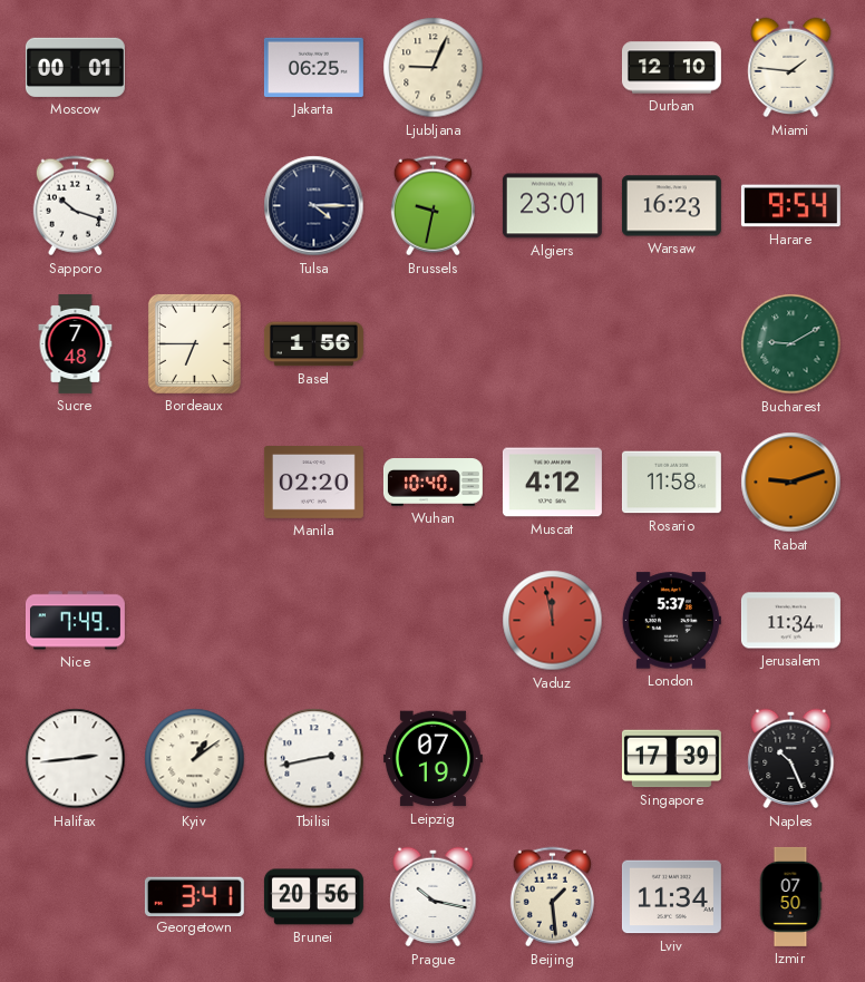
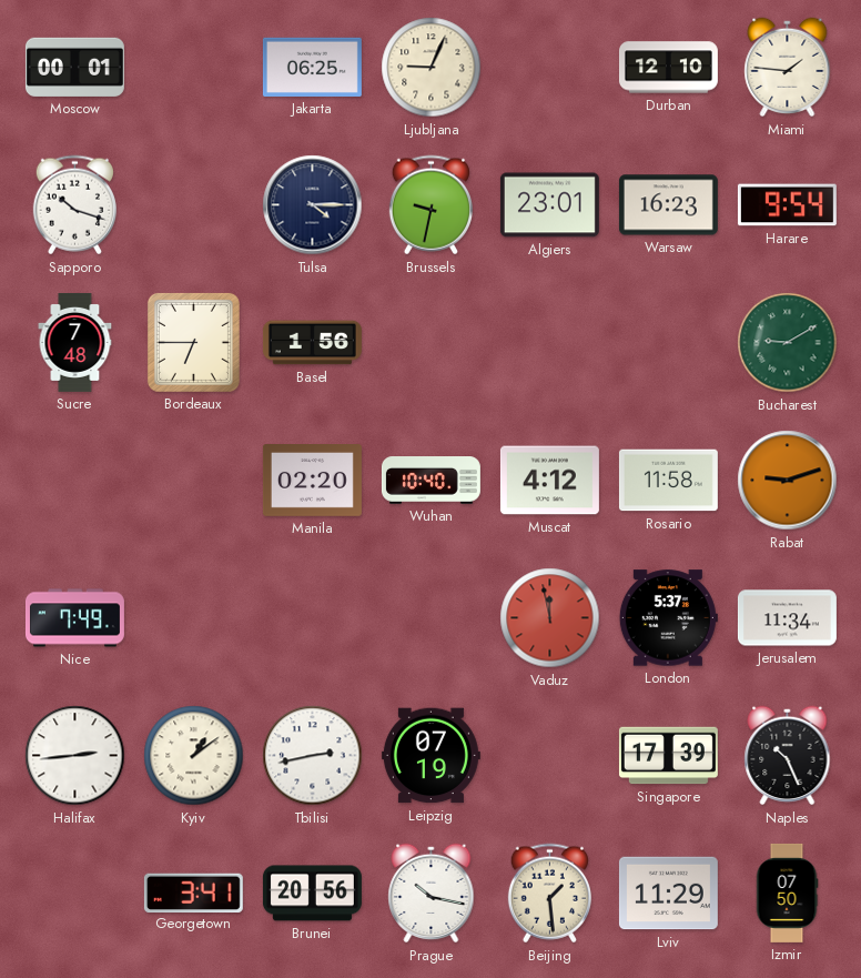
Lviv: 11:34 -> 11:29
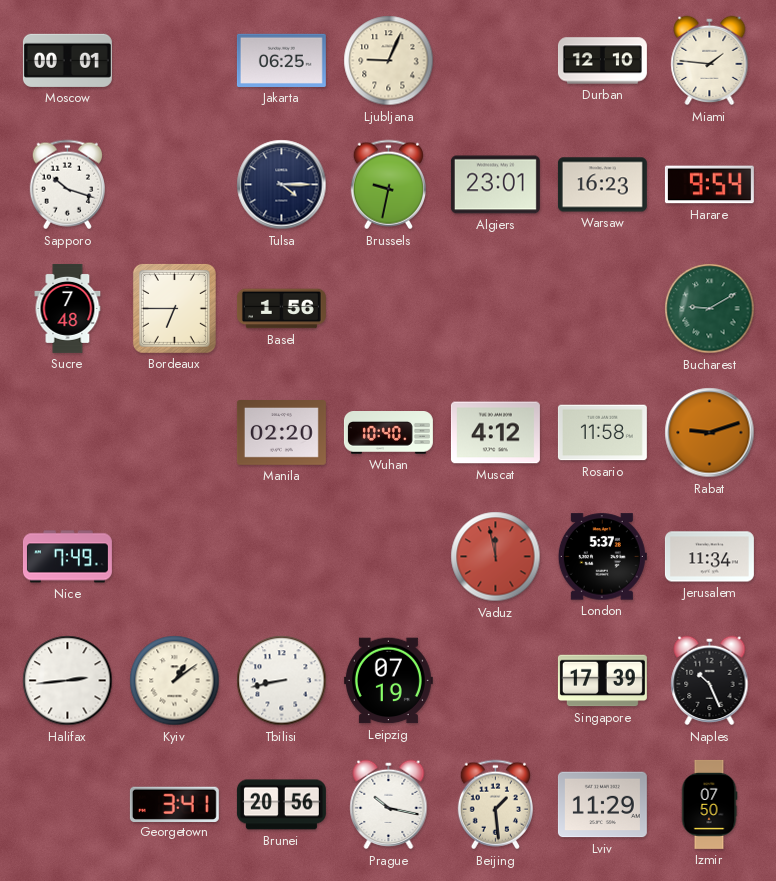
Tbilisi: 2:43 -> 8:43
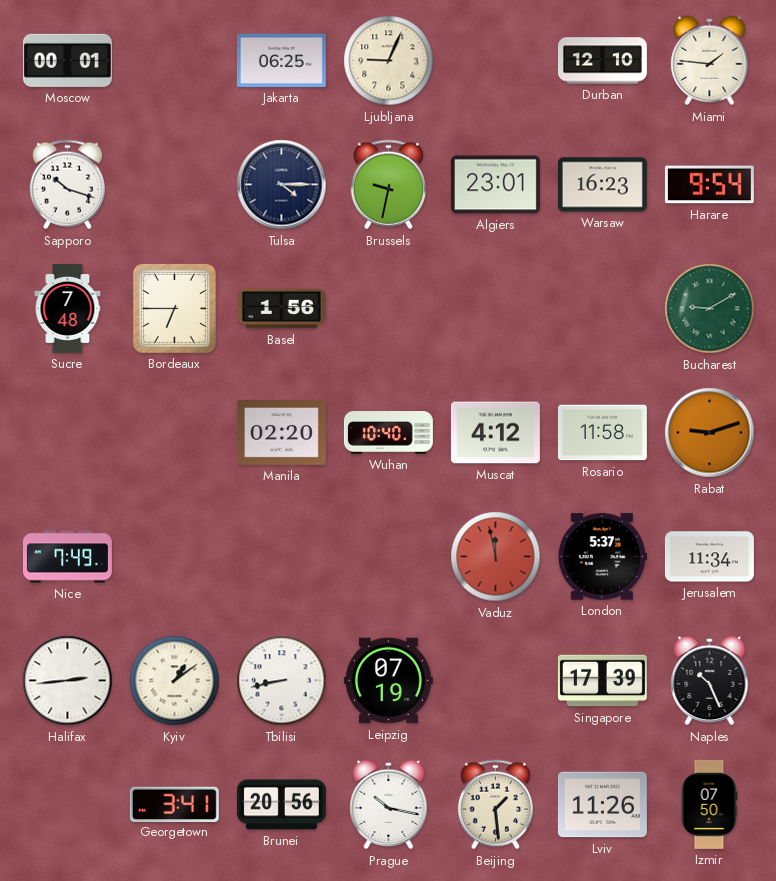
Lviv: 11:29 -> 11:26
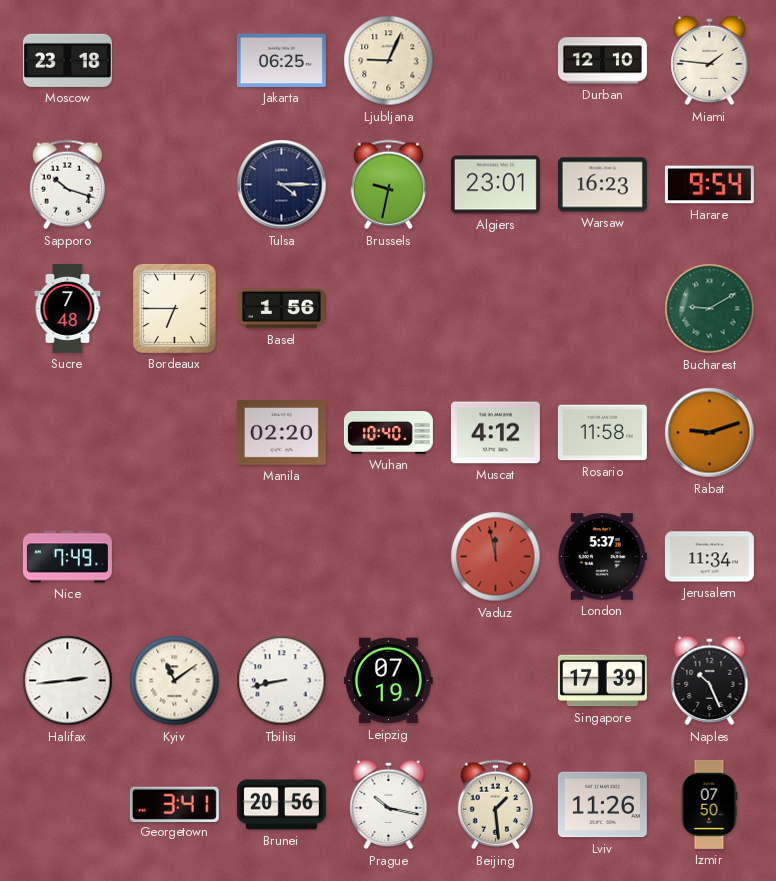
Moscow: 00:01 -> 23:18
Kyiv: 1:09 -> 11:09
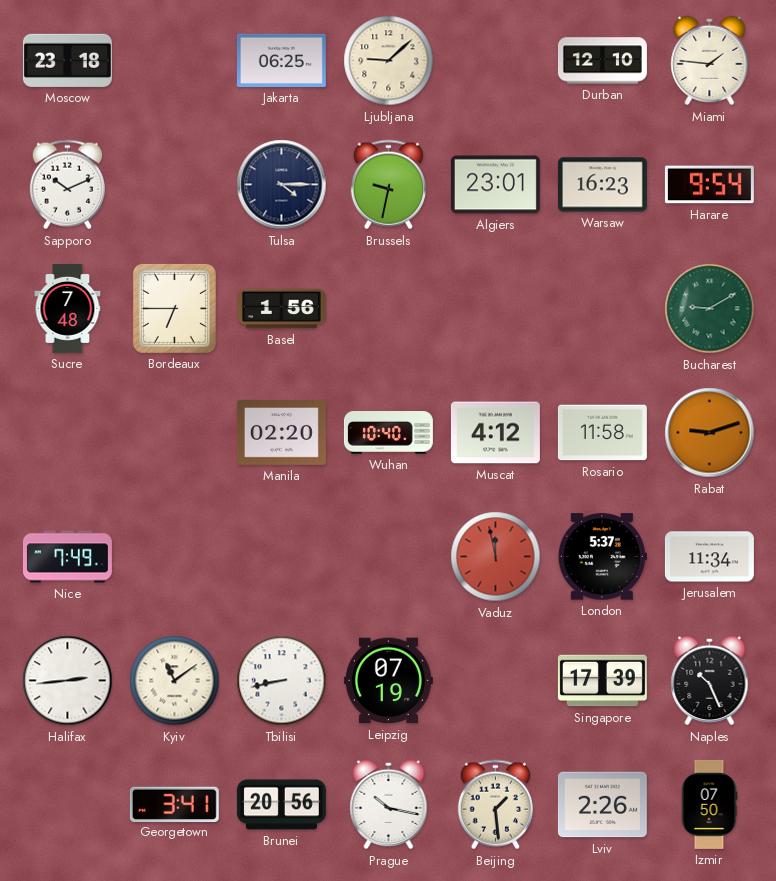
Ljubljana: 9:04 -> 9:08
Sapporo: 10:18 -> 10:11
Lviv: 11:26 -> 2:26
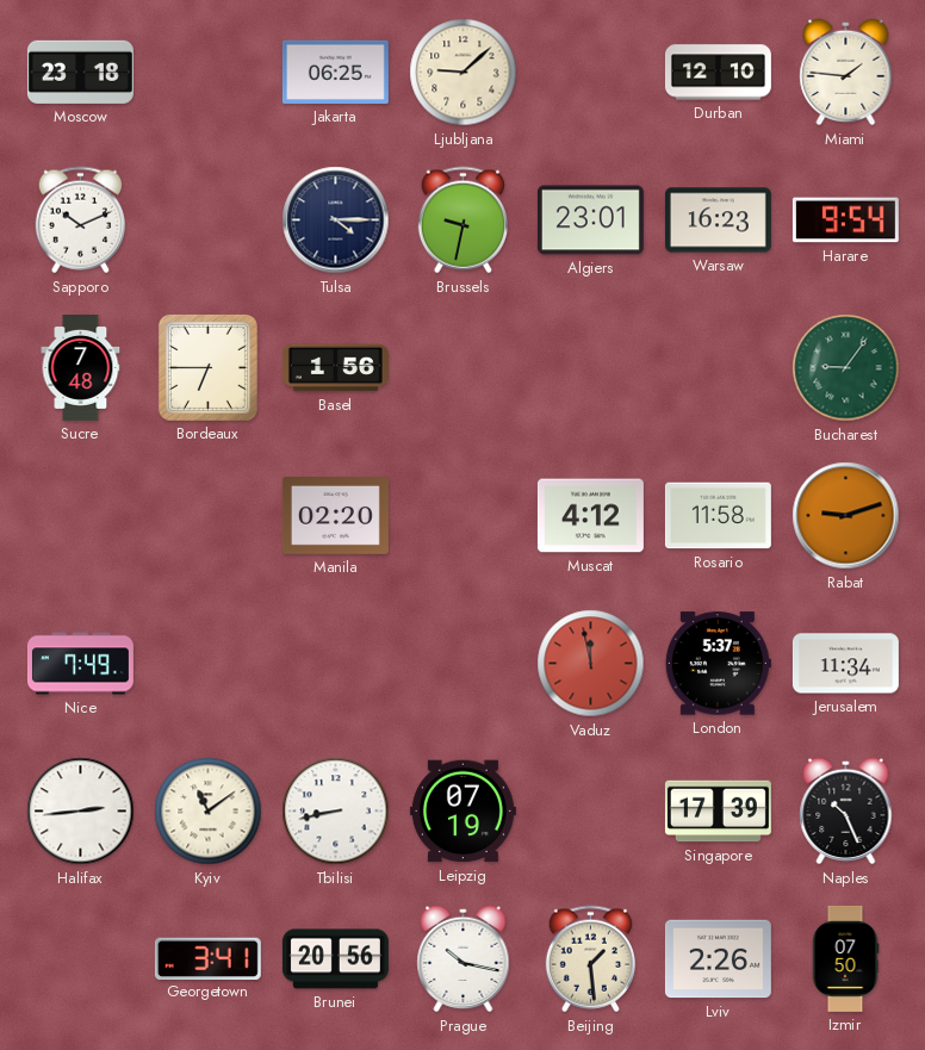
Bucharest: 9:10 -> 9:06
Wuhan: 10:40 -> none
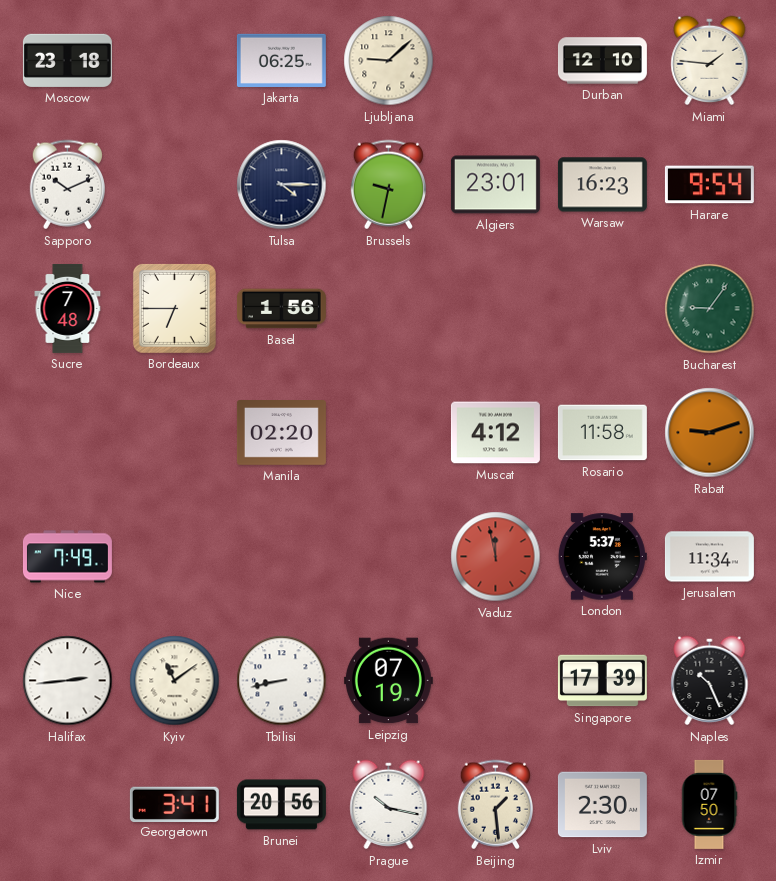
Lviv: 2:26 -> 2:30
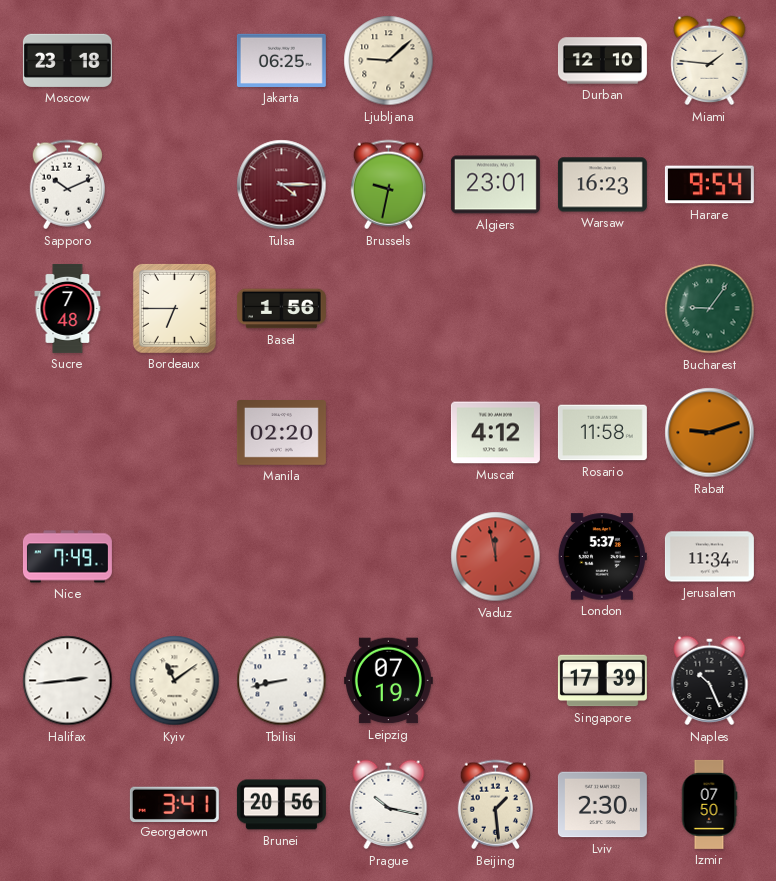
Tulsa dial: navy -> burgundy
